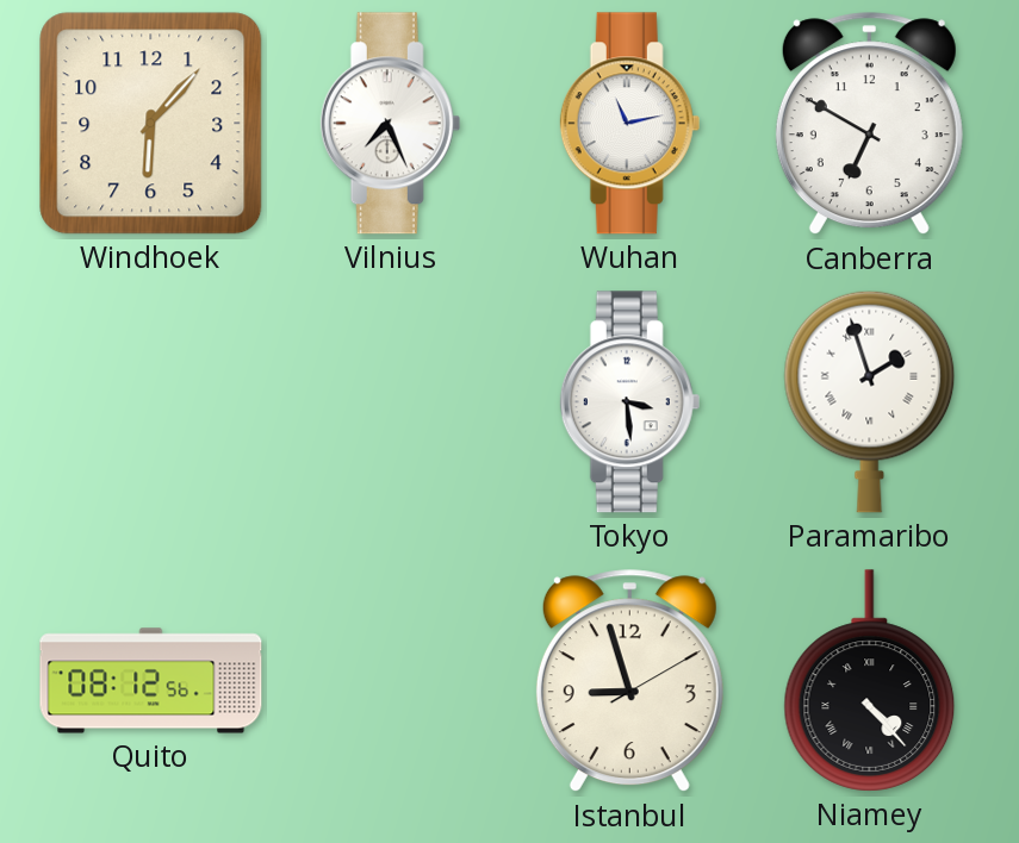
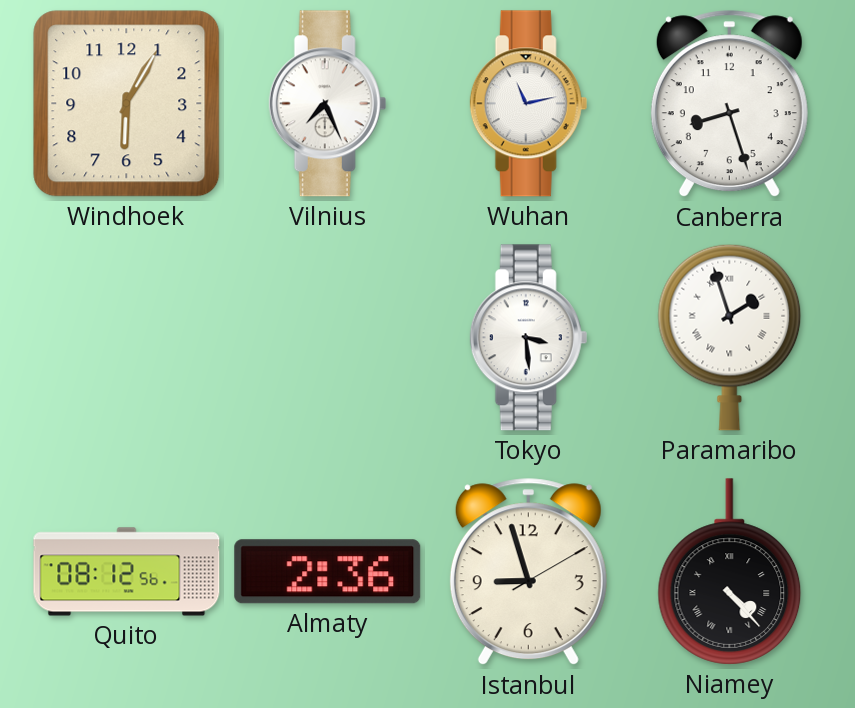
Windhoek: 6:07 -> 6:05
Canberra: 6:50 -> 8:27
Almaty: none -> 2:36
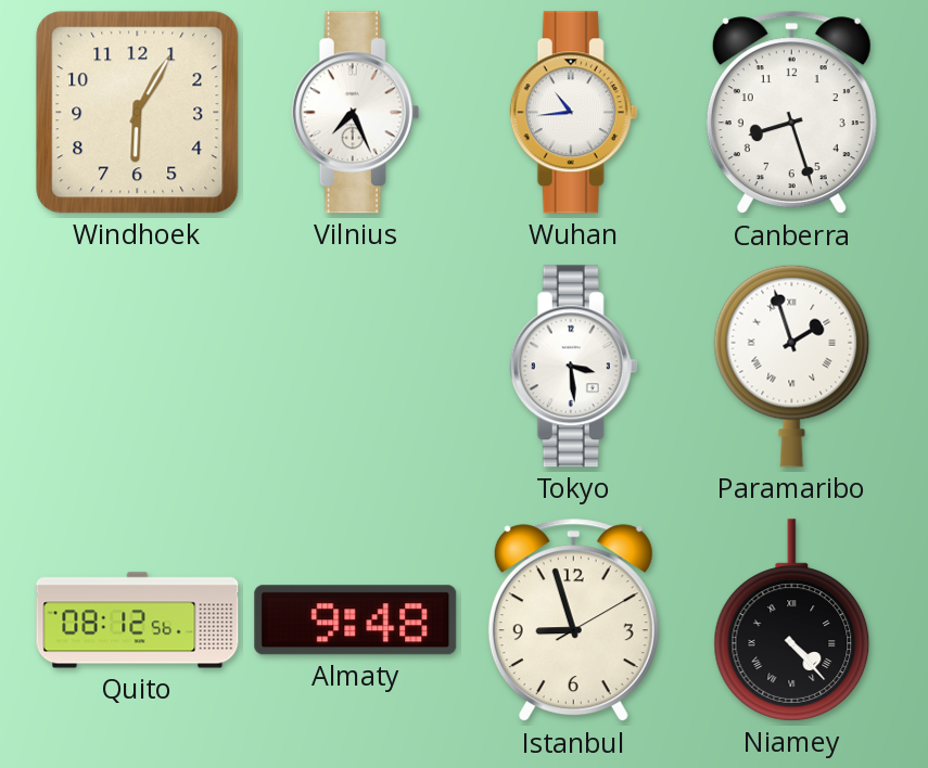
Wuhan: 11:13 -> 10:44
Almaty: 2:36 -> 9:48
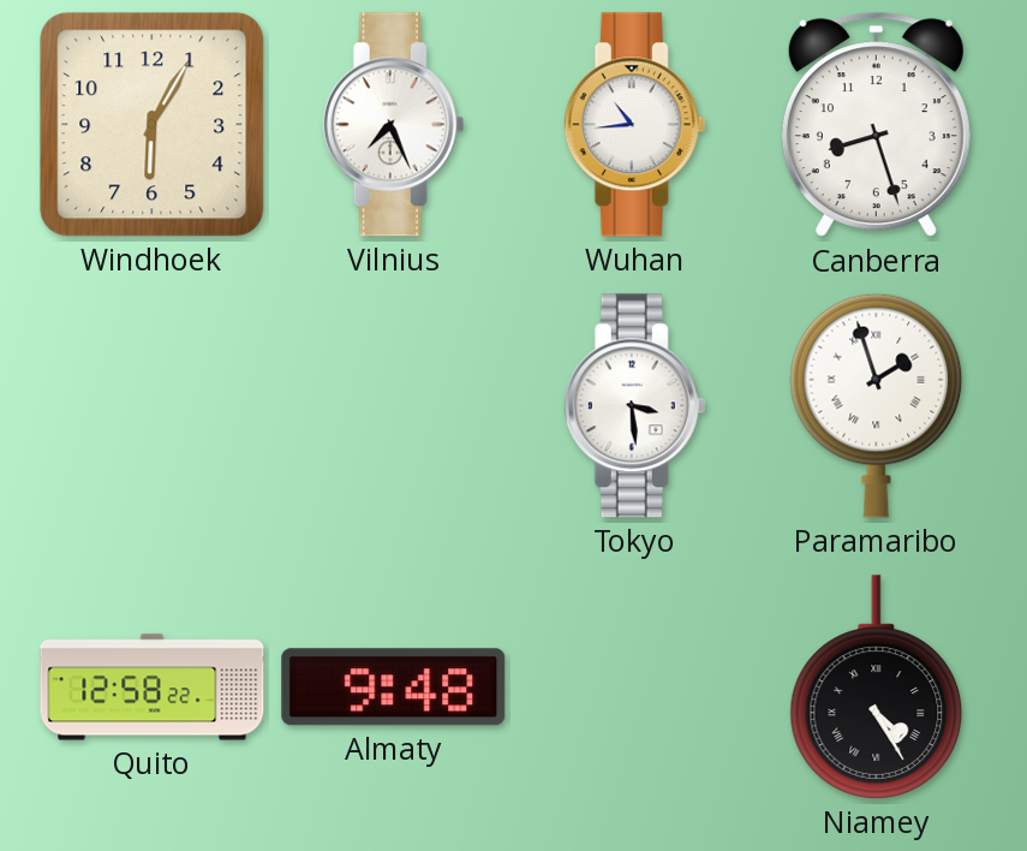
Quito: 08:12 -> 12:58
Istanbul: 8:57 -> none
Niamey: 4:23 -> 4:25
